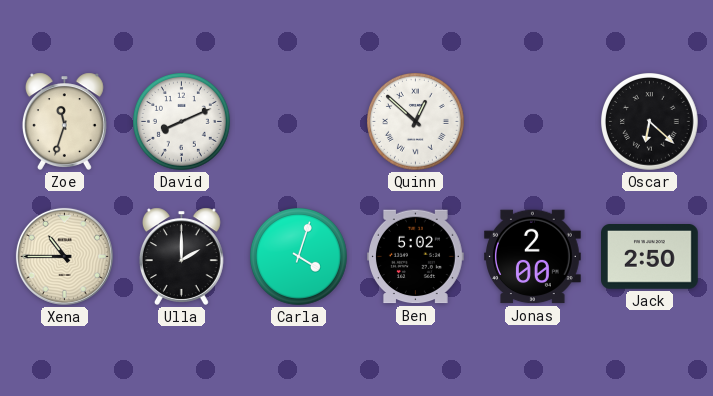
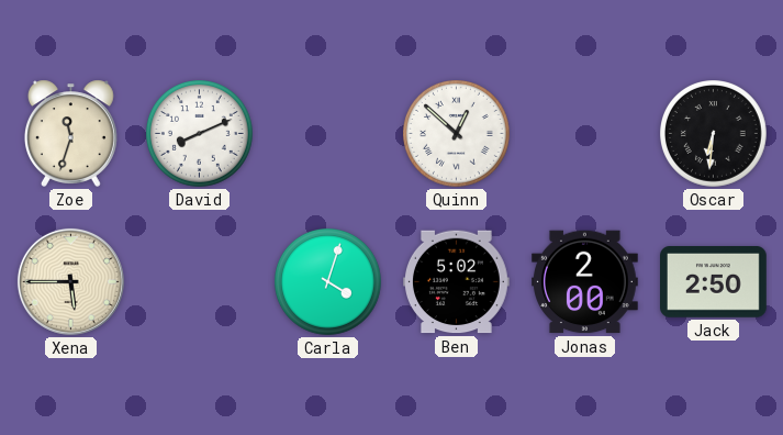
Oscar: 6:22 -> 6:31
Xena: 10:45 -> 5:45
Ulla: 2:00 -> none
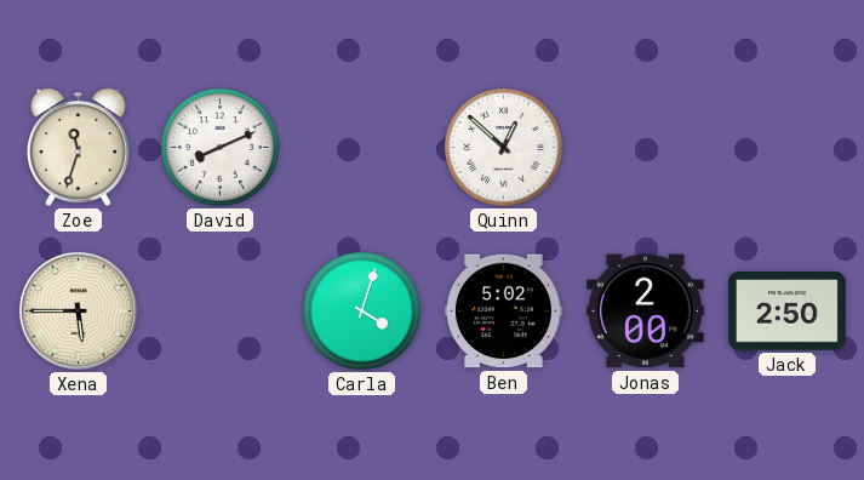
Oscar: 6:31 -> none
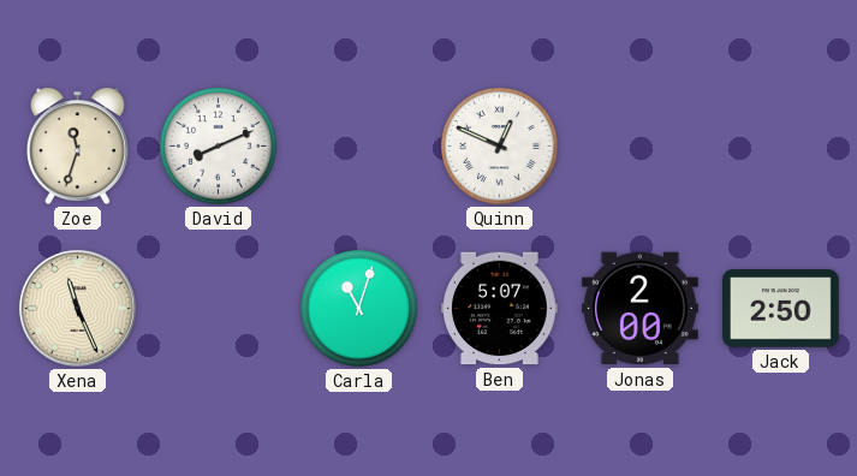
Quinn: 12:52 -> 12:49
Xena: 5:45 -> 11:26
Carla: 4:03 -> 11:03
Ben: 5:02 -> 5:07
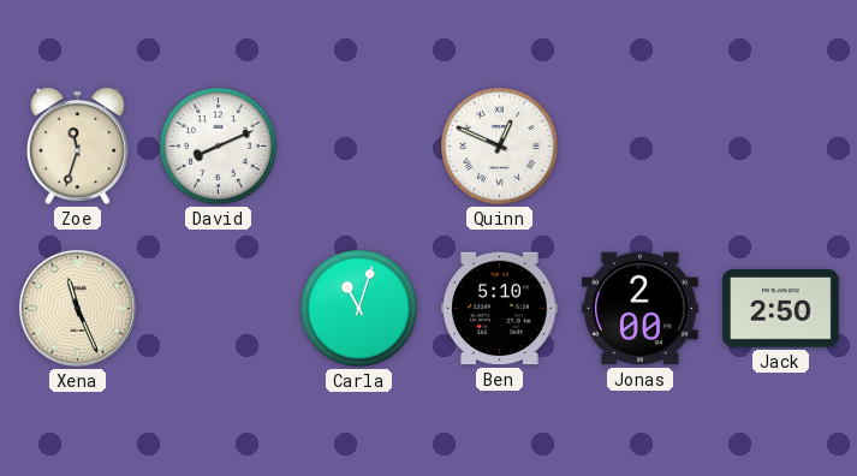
Ben: 5:07 -> 5:10
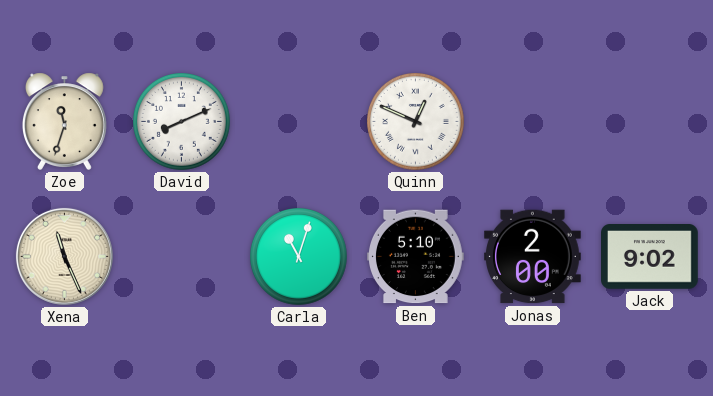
Jack: 2:50 -> 9:02
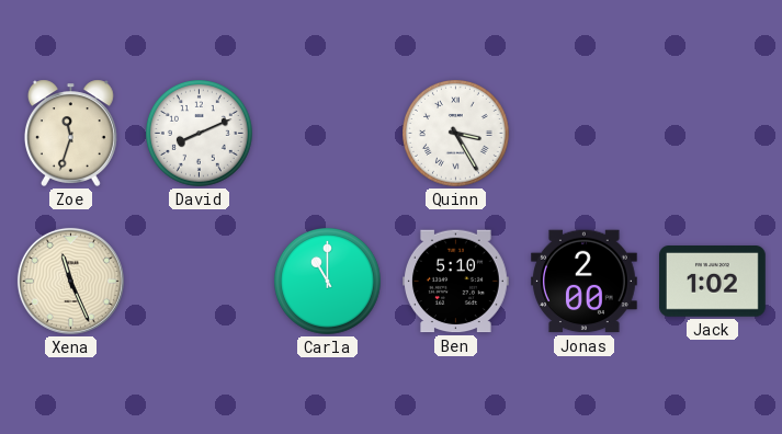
Quinn: 12:49 -> 3:25
Carla: 11:03 -> 11:00
Jack: 9:02 -> 1:02
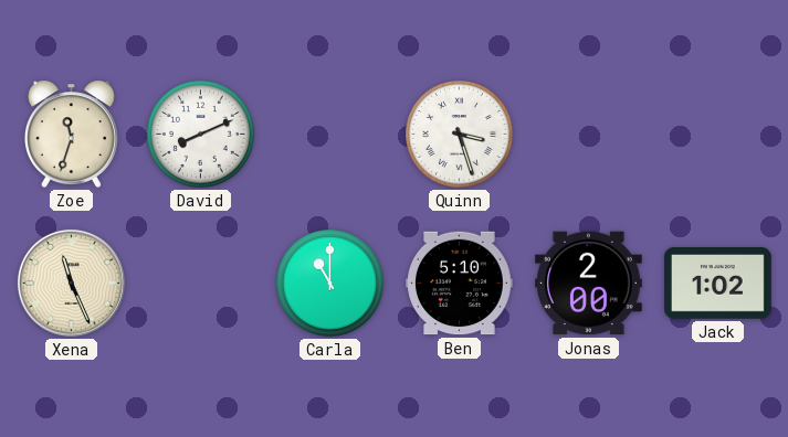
Quinn: 3:25 -> 3:27
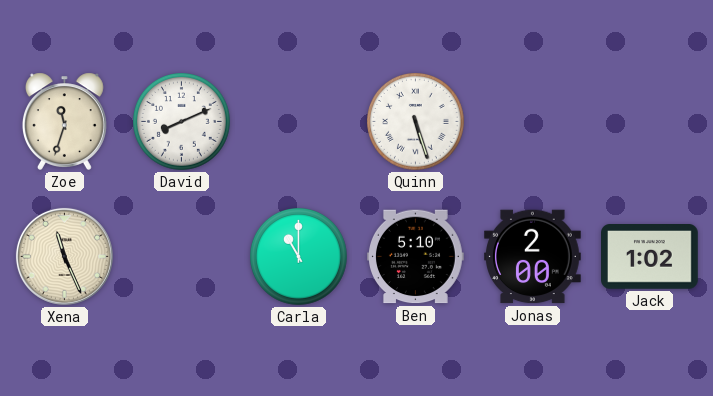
Quinn: 3:27 -> 5:27
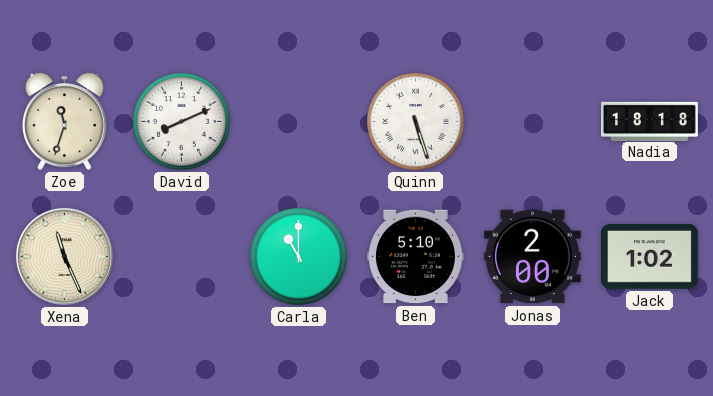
Nadia: none -> 18:18
